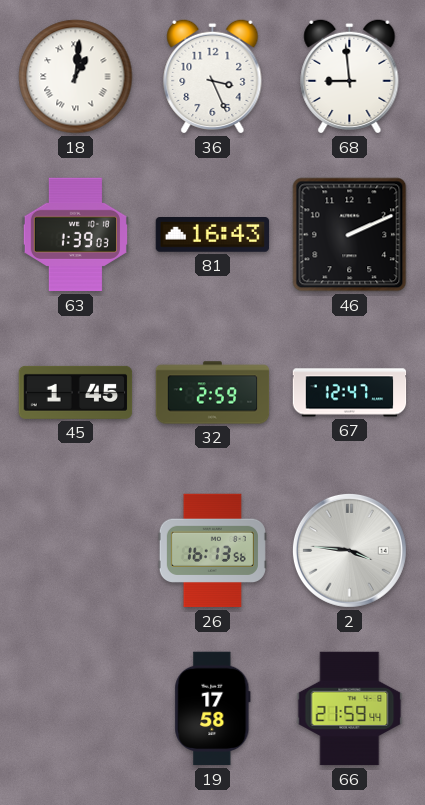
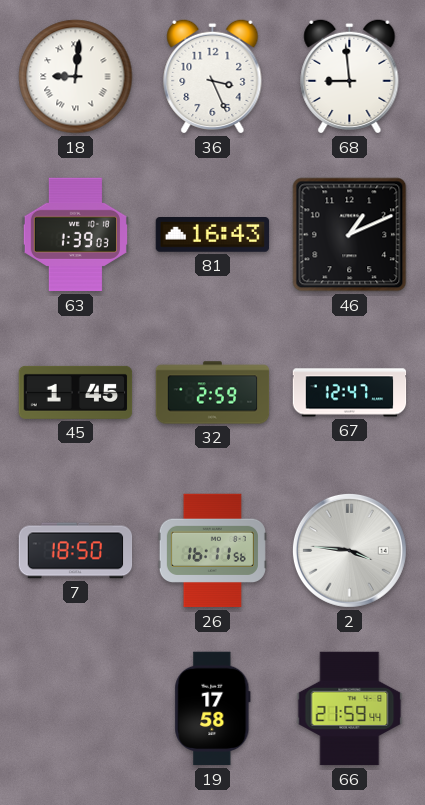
18: 1:01 -> 9:01
46: 2:11 -> 1:11
7: none -> 18:50
26: 16:13 -> 16:11
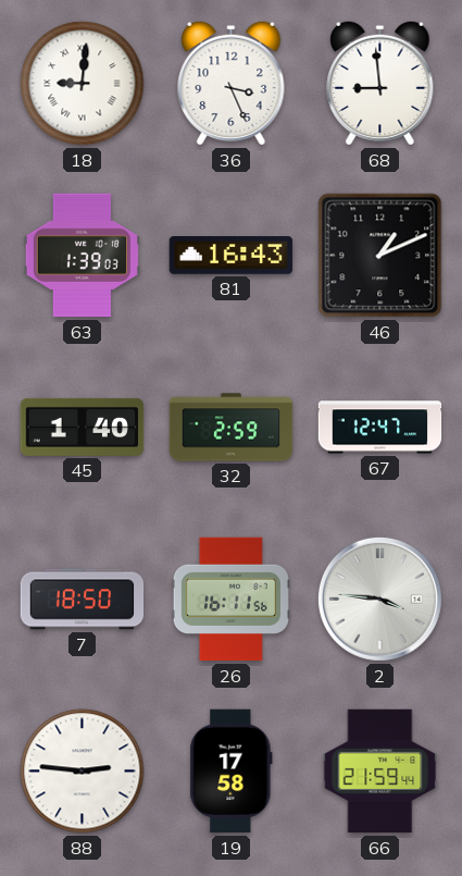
45: 1:45 -> 1:40
88: none -> 2:46
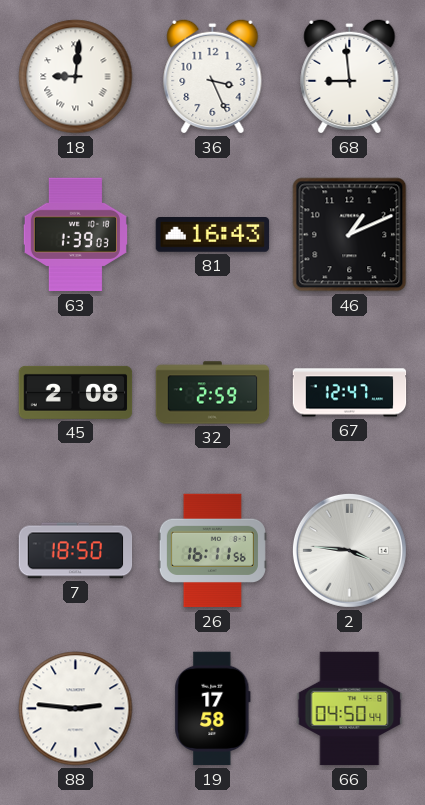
45: 1:40 -> 2:08
66: 21:59 -> 04:50
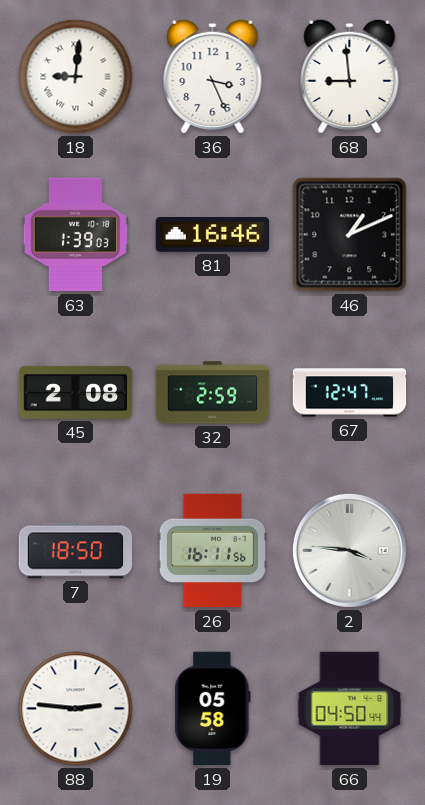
81: 16:43 -> 16:46
19: 17:58 -> 05:58
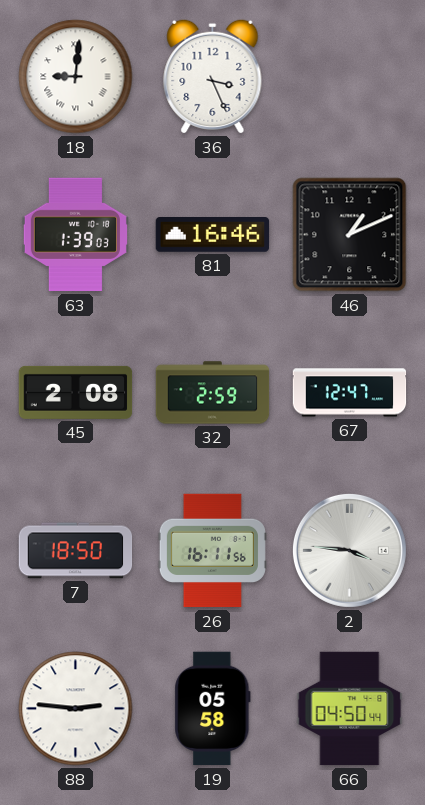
68: 8:59 -> none
